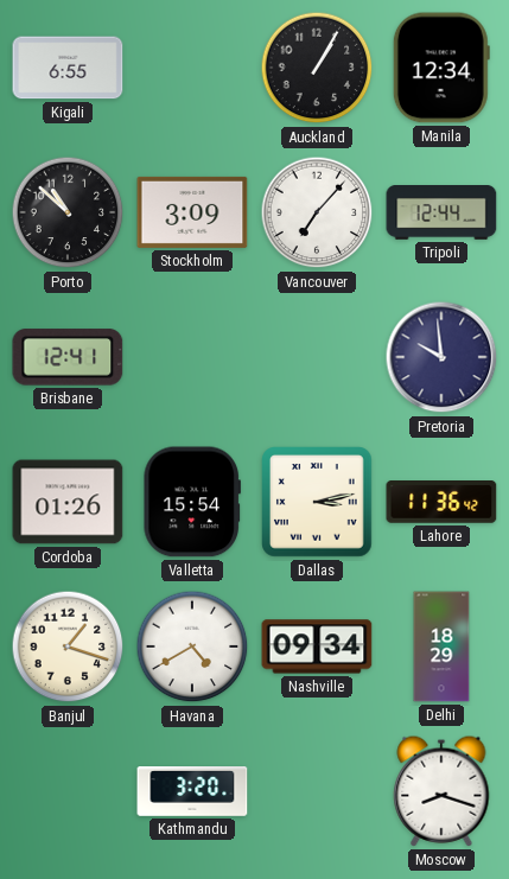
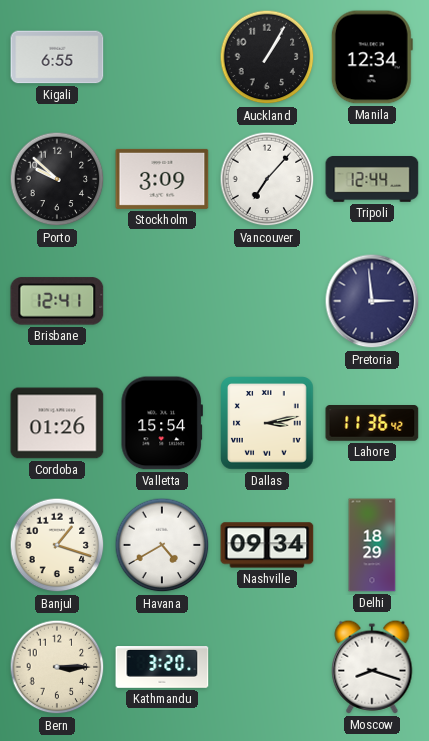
Porto: 10:52 -> 9:52
Pretoria: 9:59 -> 2:59
Bern: none -> 3:15
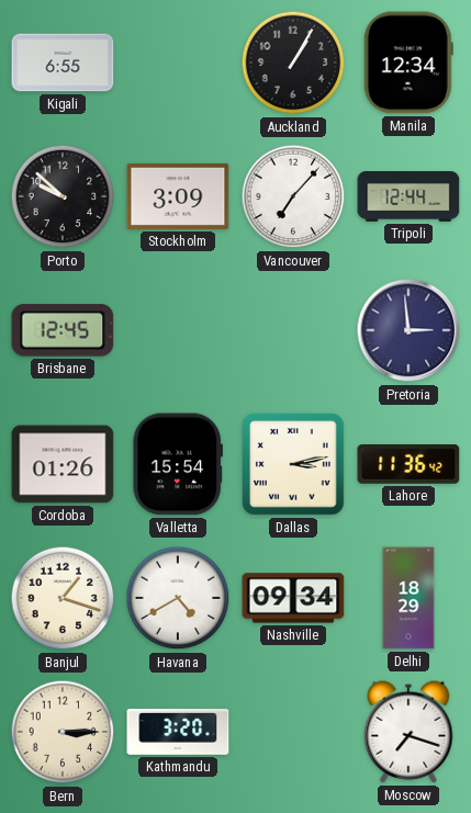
Brisbane: 12:41 -> 12:45
Moscow: 8:18 -> 7:18
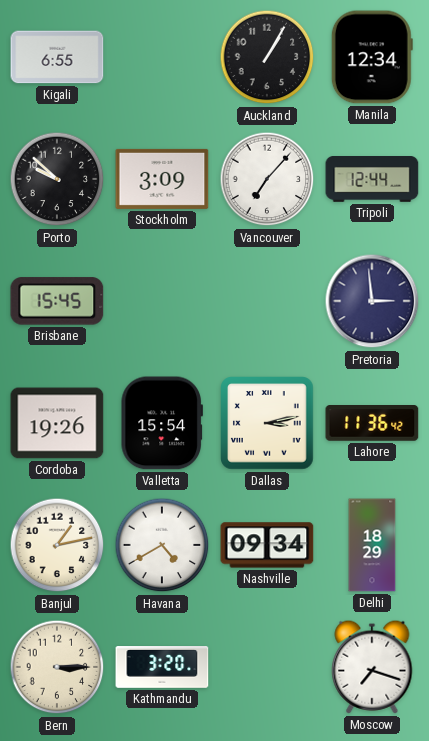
Brisbane: 12:45 -> 15:45
Cordoba: 01:26 -> 19:26
Banjul: 1:18 -> 1:13
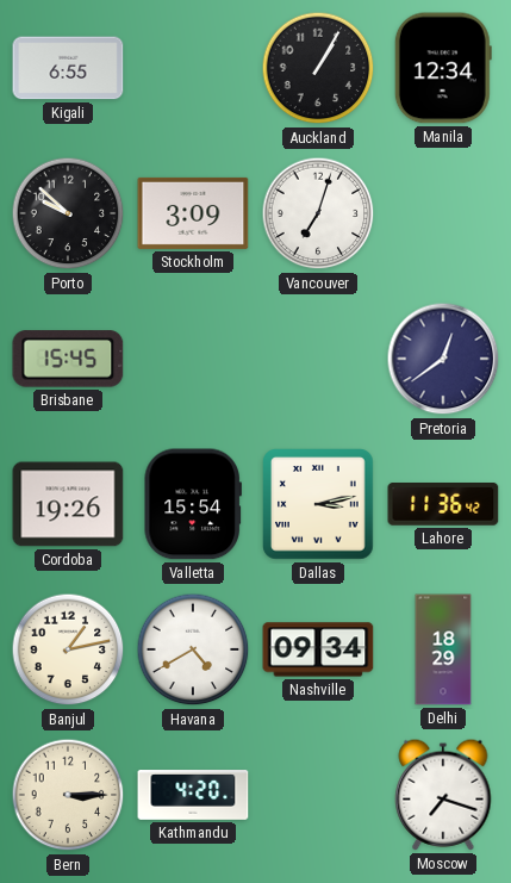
Vancouver: 7:07 -> 7:03
Tripoli: 12:44 -> none
Pretoria: 2:59 -> 12:39
Kathmandu: 3:20 -> 4:20
